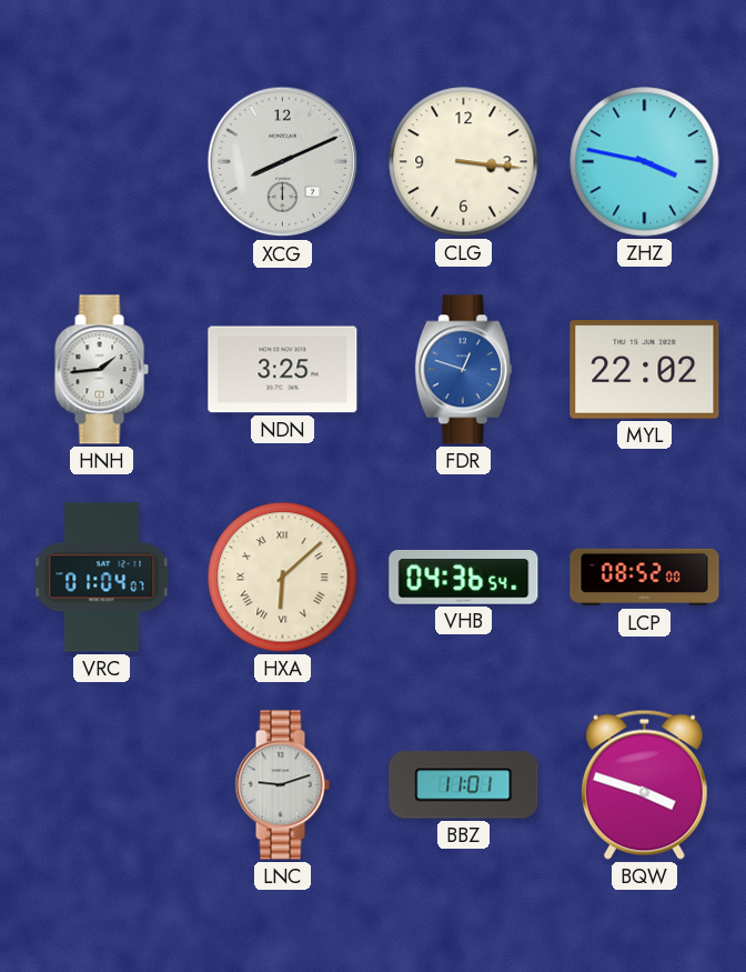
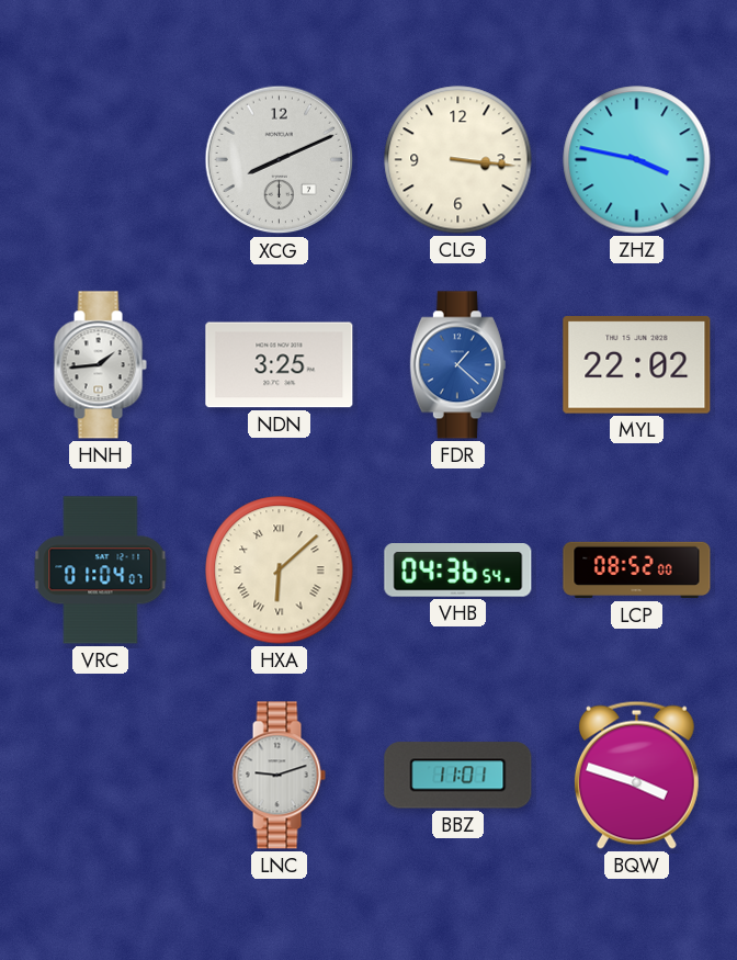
FDR: 12:48 -> 1:22
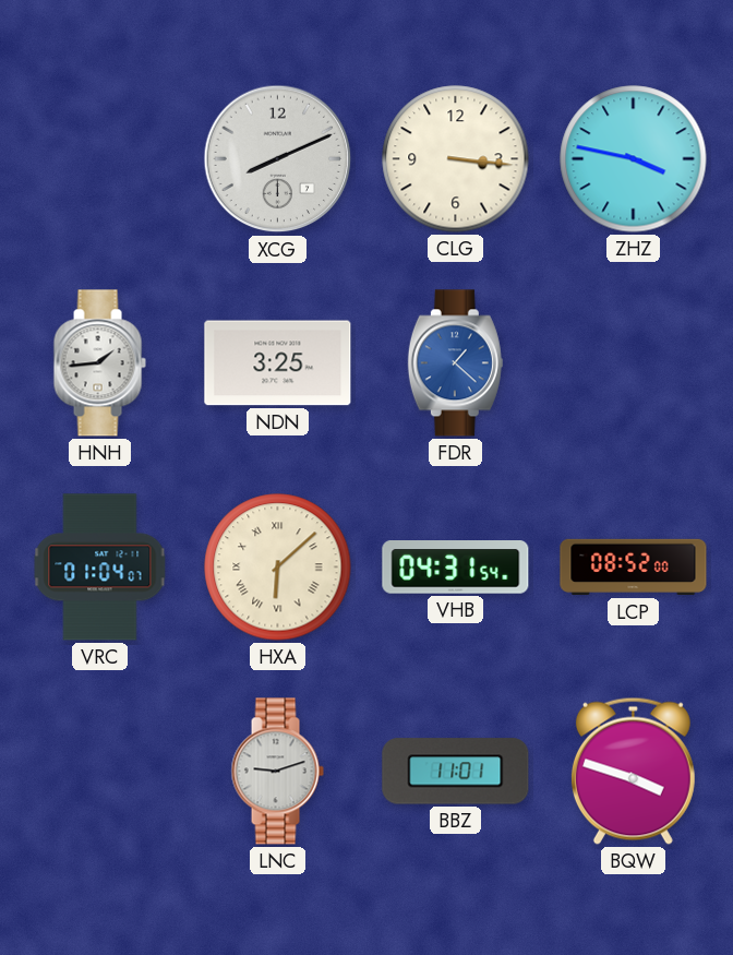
MYL: 22:02 -> none
VHB: 04:36 -> 04:31
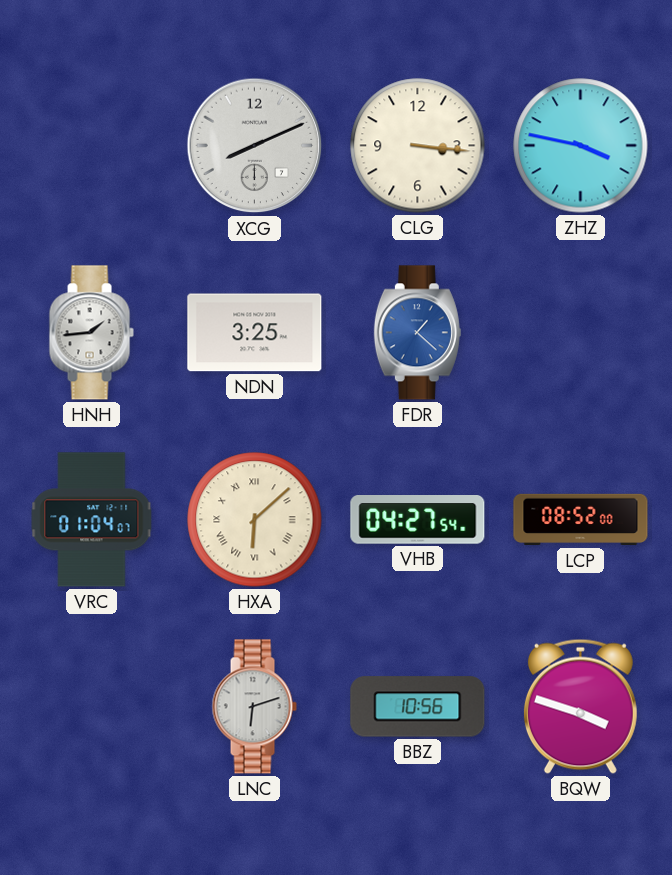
VHB: 04:31 -> 04:27
LNC: 9:12 -> 6:12
BBZ: 11:01 -> 10:56
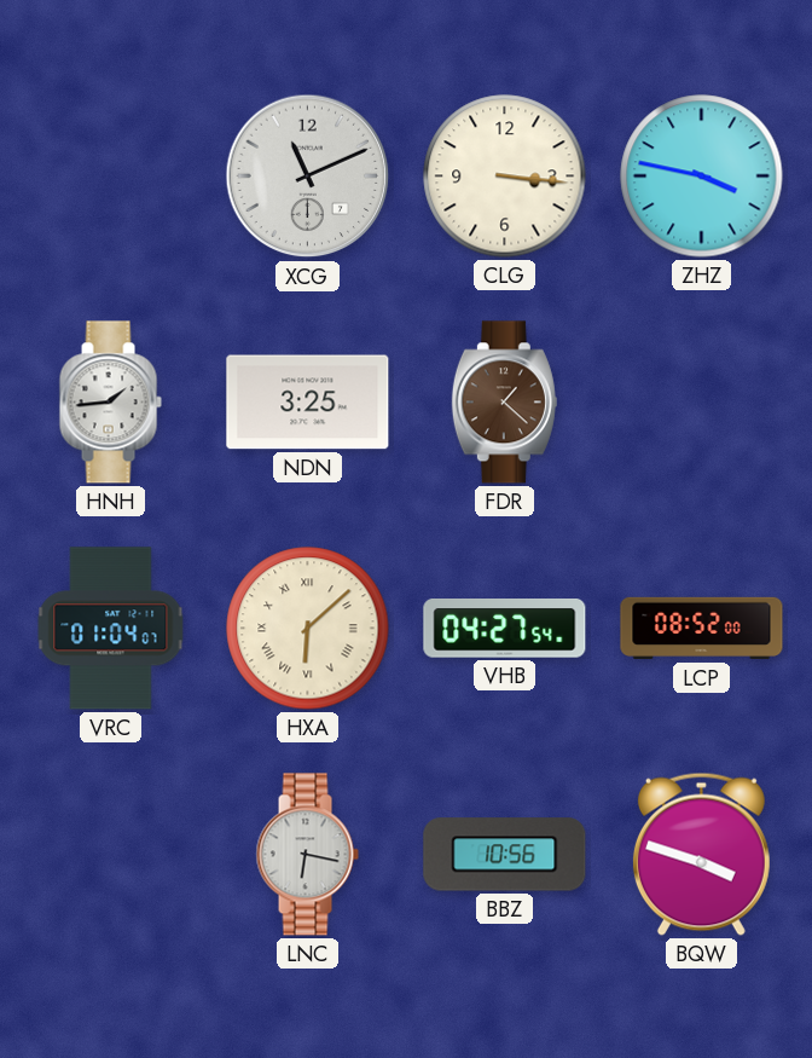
XCG: 8:11 -> 11:11
FDR dial: blue -> brown
LNC: 6:12 -> 6:17
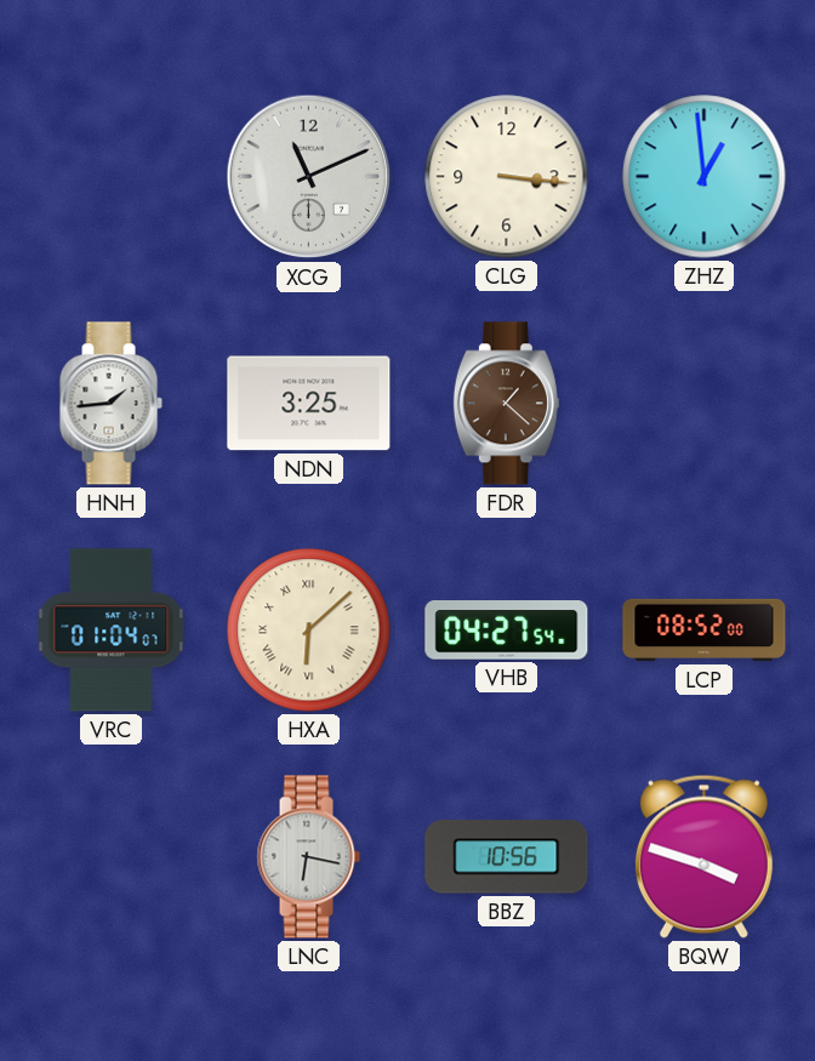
ZHZ: 3:47 -> 12:59
